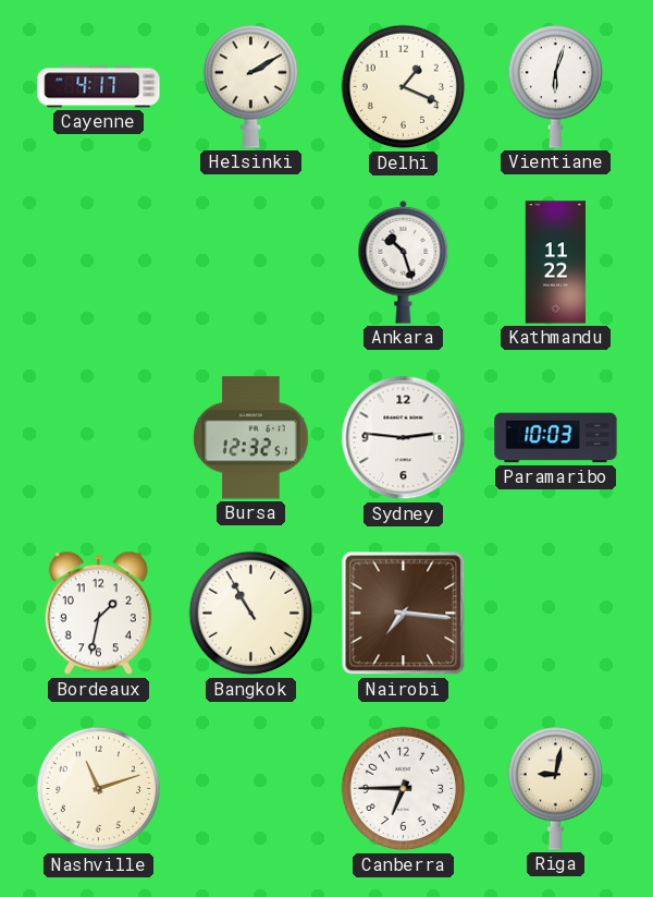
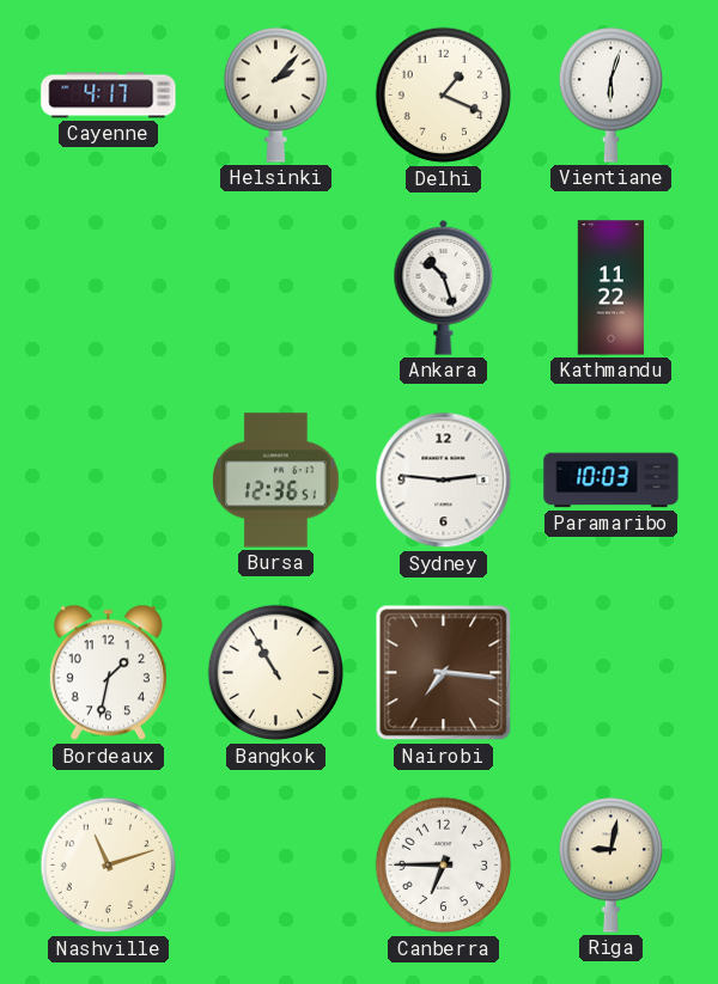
Helsinki: 2:10 -> 2:07
Bursa: 12:32 -> 12:36
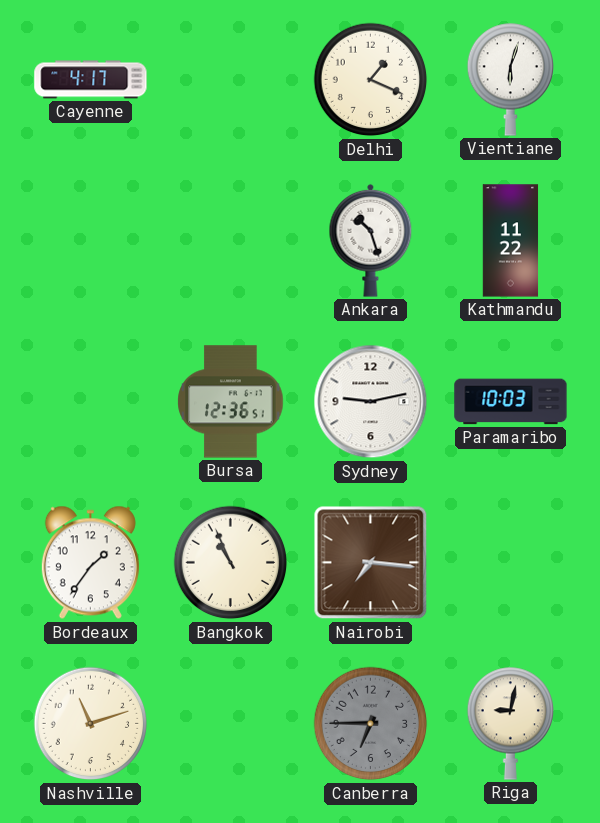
Helsinki: 2:07 -> none
Sydney: 2:46 -> 9:13
Bordeaux: 1:32 -> 1:36
Bangkok: 10:55 -> 10:56
Canberra dial: white -> grey
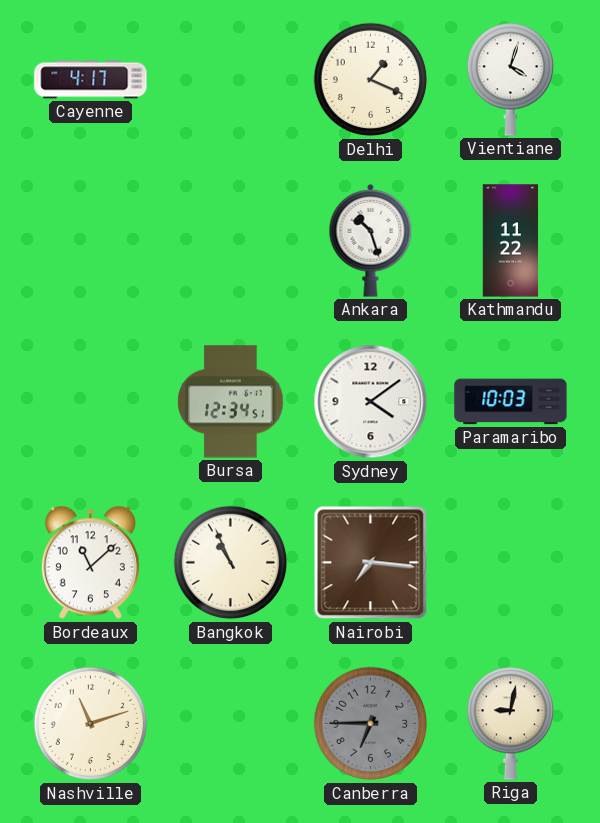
Vientiane: 6:03 -> 4:03
Bursa: 12:36 -> 12:34
Sydney: 9:13 -> 4:09
Bordeaux: 1:36 -> 11:08
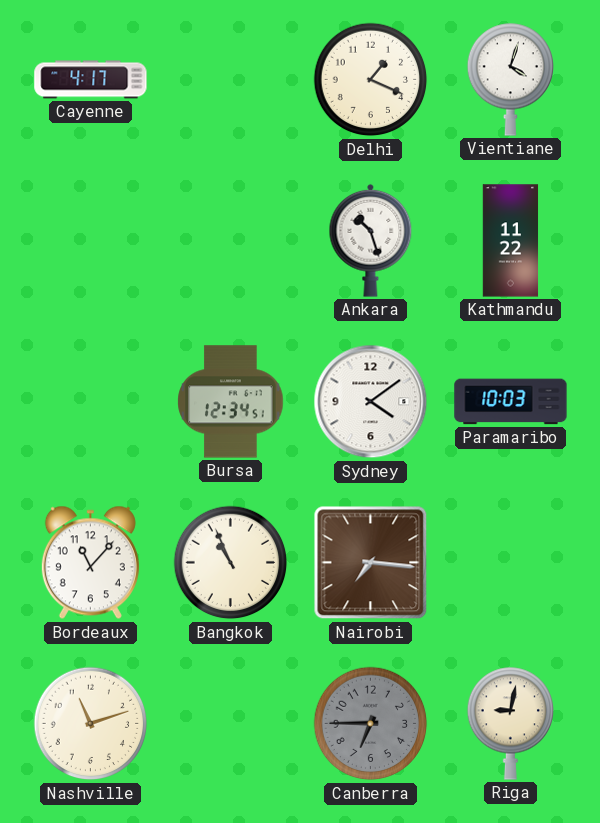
Bordeaux: 11:08 -> 11:07
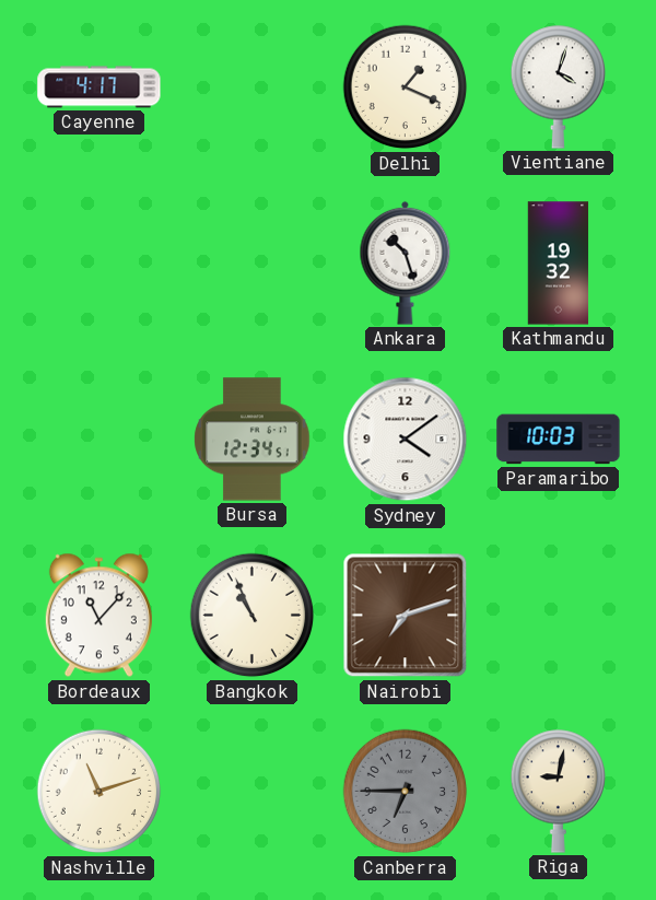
Kathmandu: 11:22 -> 19:32
Nairobi: 7:16 -> 7:12
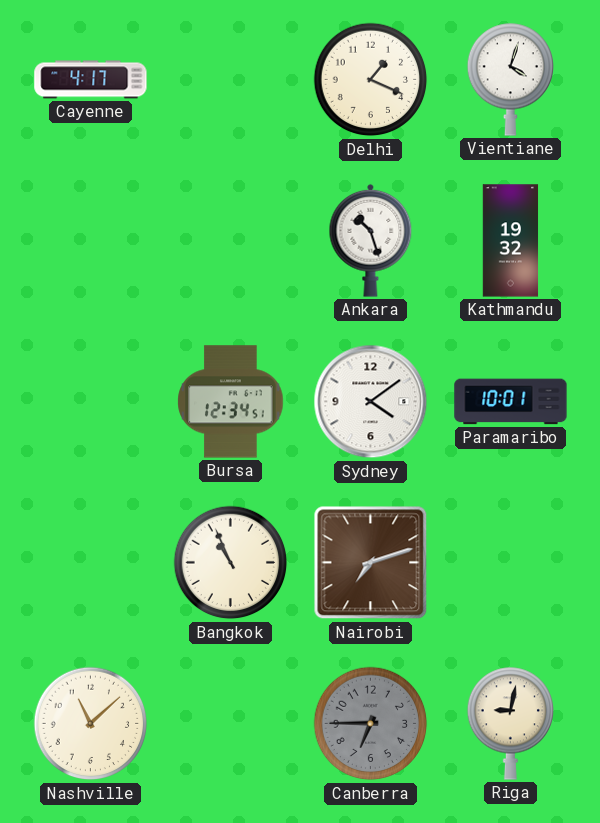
Paramaribo: 10:03 -> 10:01
Bordeaux: 11:07 -> none
Nashville: 11:12 -> 11:08
